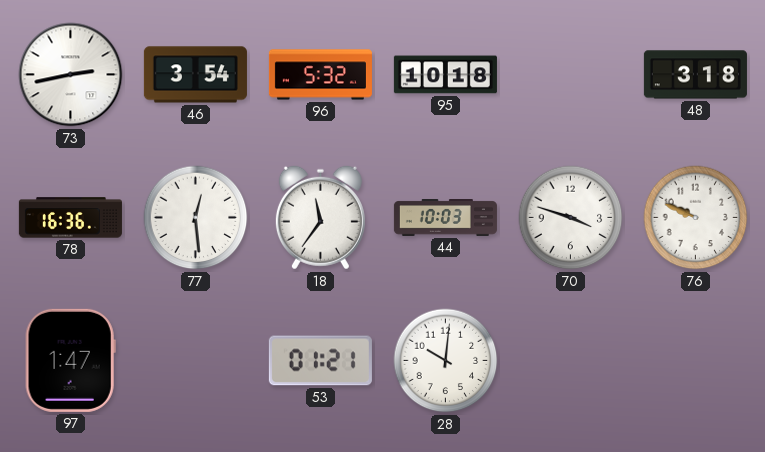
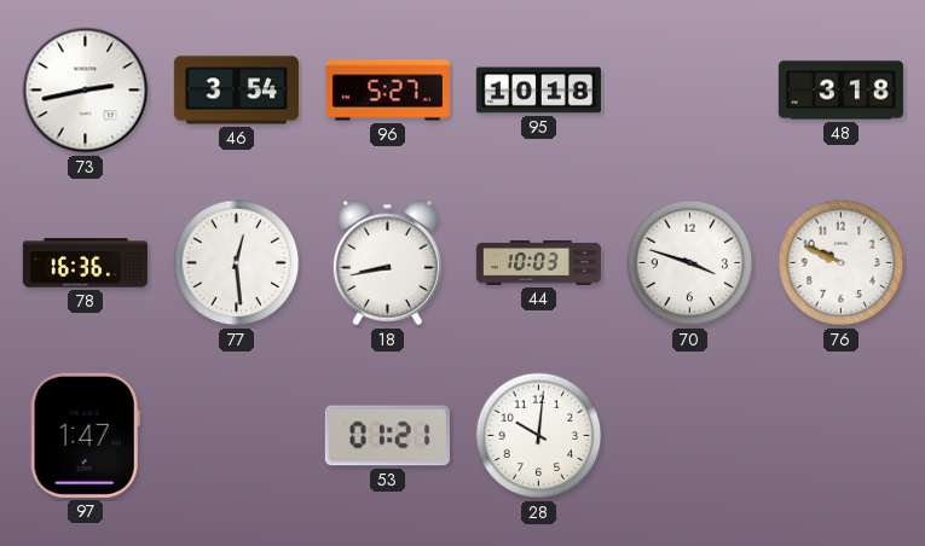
96: 5:32 -> 5:27
18: 11:36 -> 8:43
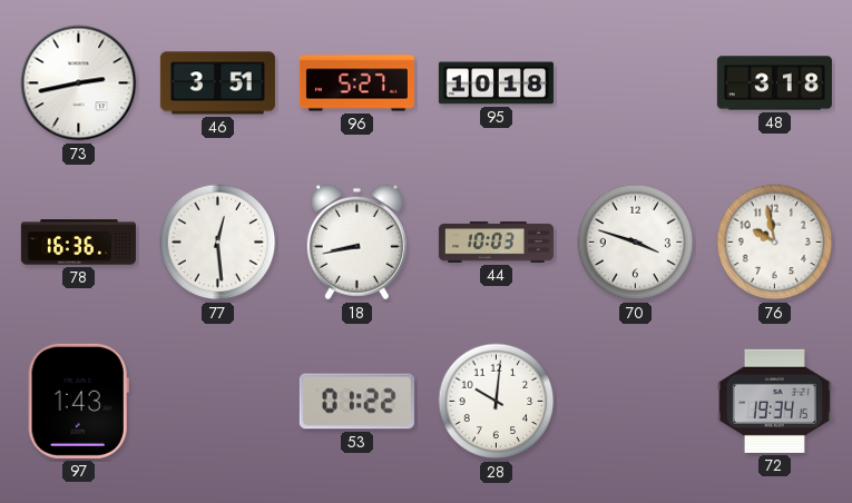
46: 3:54 -> 3:51
76: 9:49 -> 9:58
97: 1:47 -> 1:43
53: 01:21 -> 01:22
72: none -> 19:34
